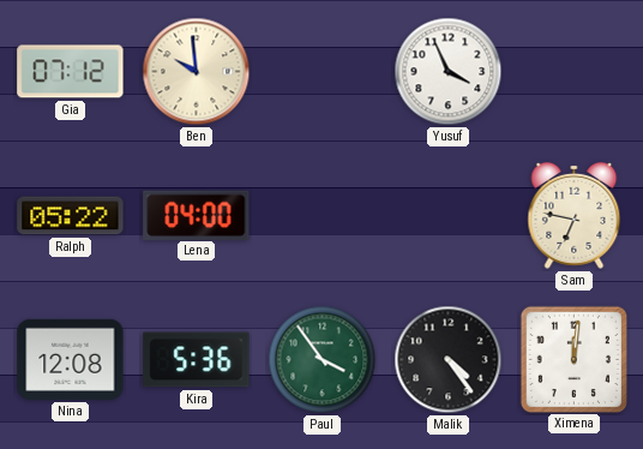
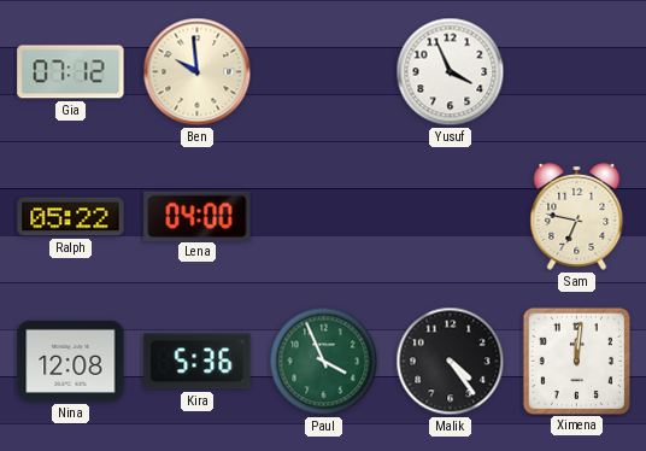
Paul: 3:54 -> 3:56
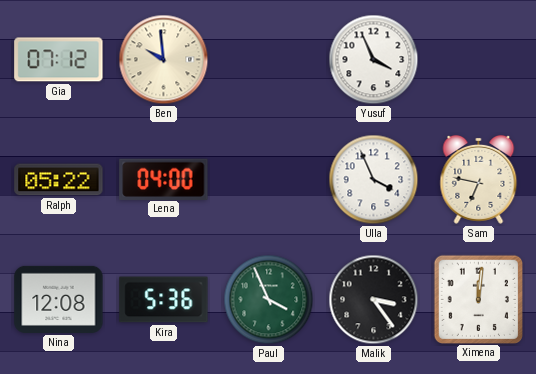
Ulla: none -> 3:56
Malik: 4:24 -> 3:24
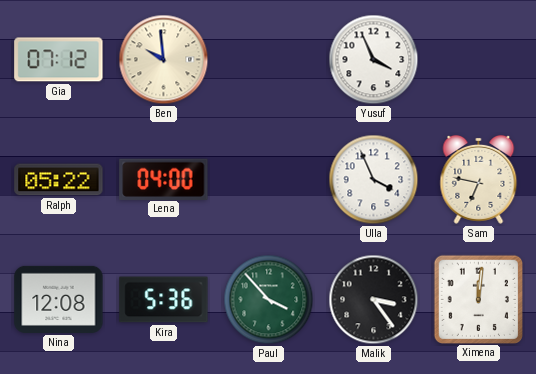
Paul: 3:56 -> 3:53
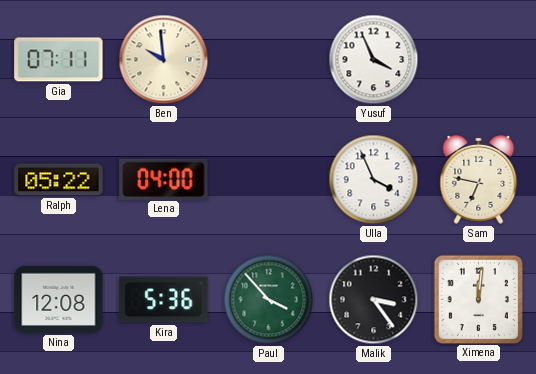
Gia: 07:12 -> 07:11
